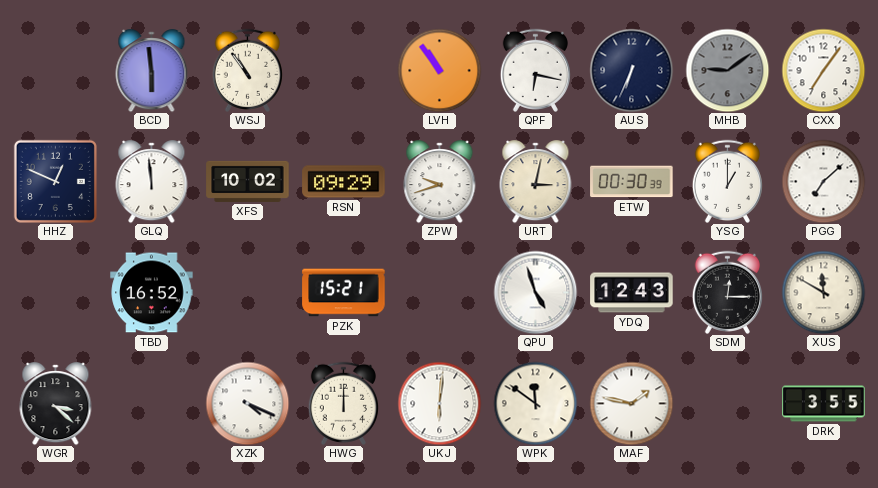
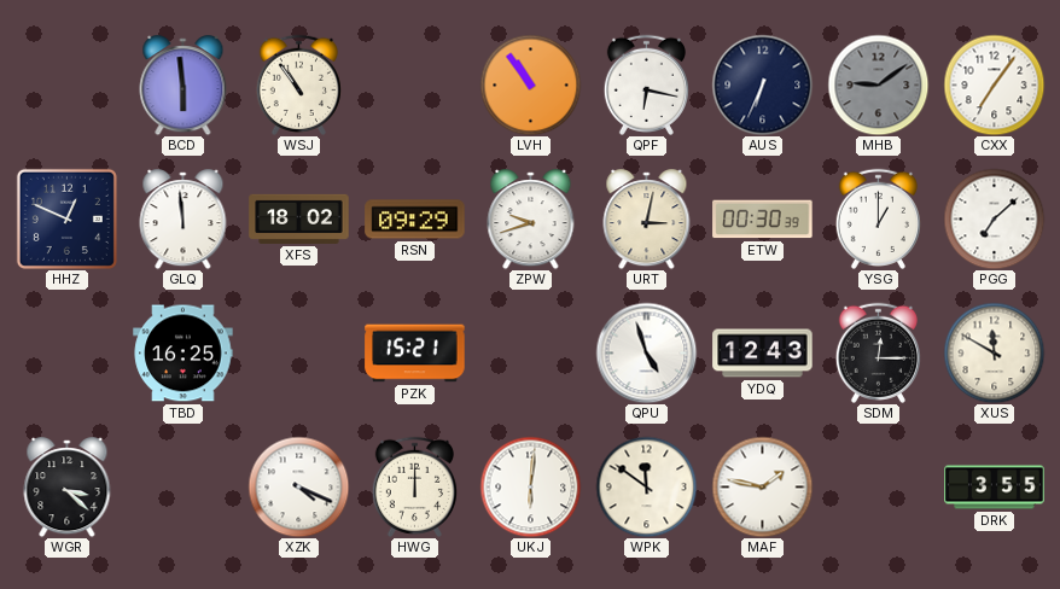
XFS: 10:02 -> 18:02
TBD: 16:52 -> 16:25
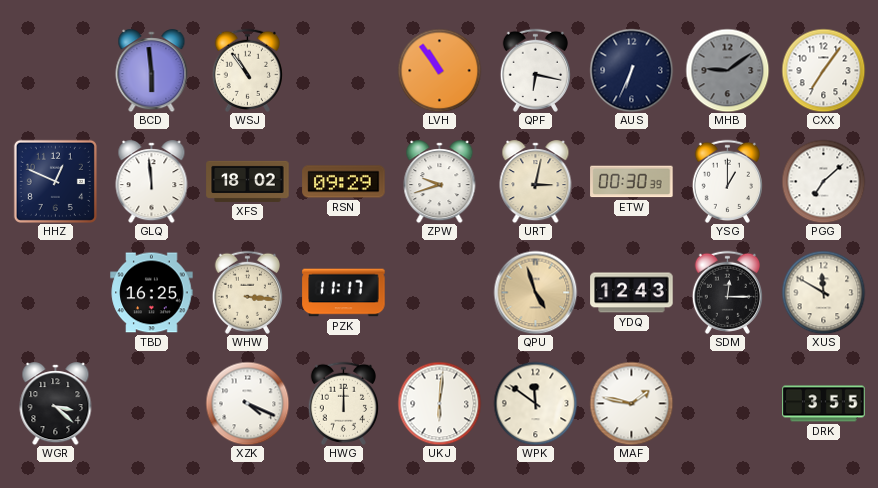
WHW: none -> 3:16
PZK: 15:21 -> 11:17
QPU dial: white -> champagne
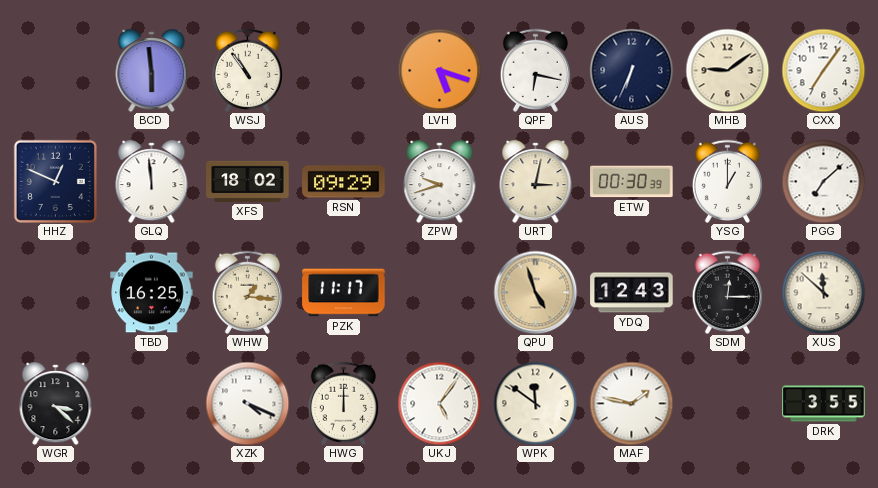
LVH: 10:54 -> 5:18
MHB dial: grey -> cream
WHW: 3:16 -> 1:16
XUS: 11:50 -> 11:52
UKJ: 6:01 -> 5:06
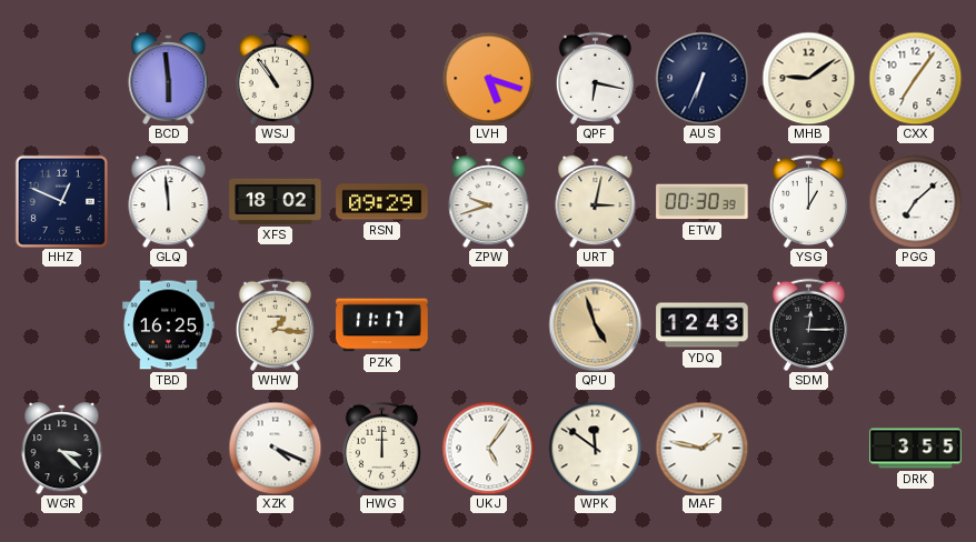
XUS: 11:52 -> none
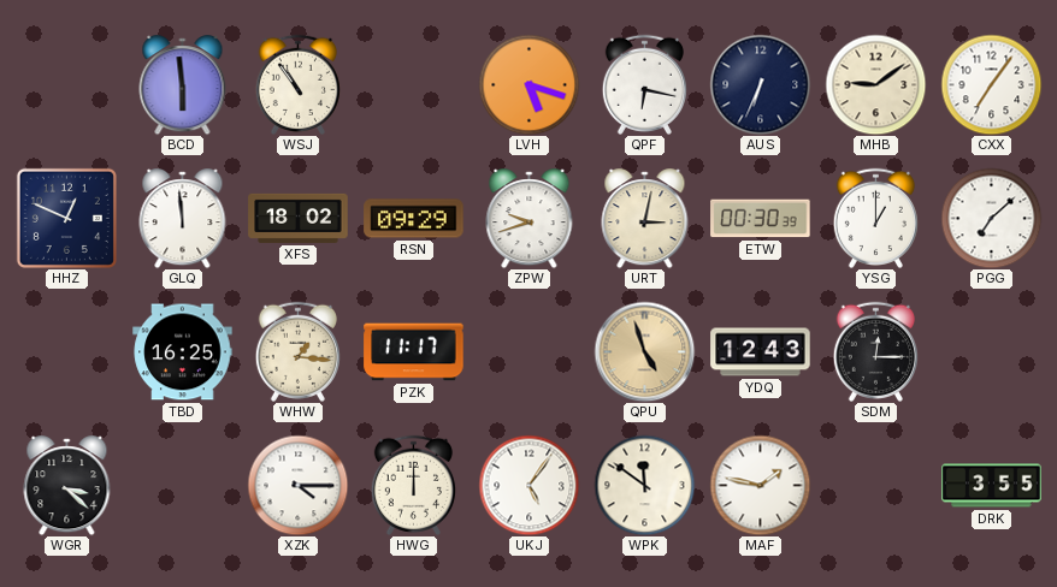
XZK: 4:19 -> 4:15
